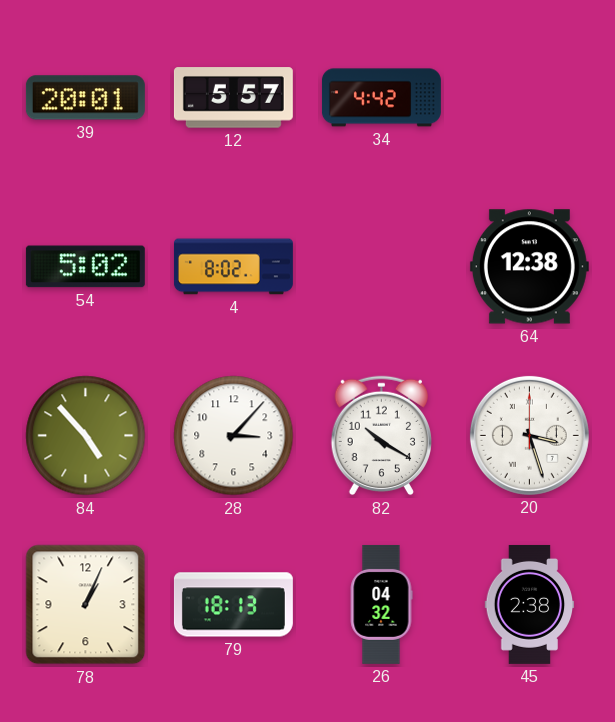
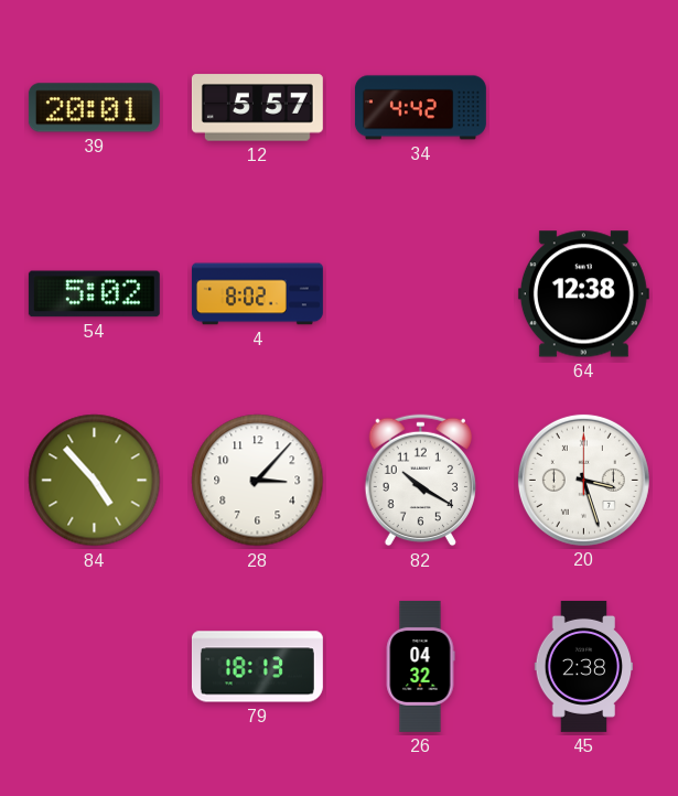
78: 1:04 -> none
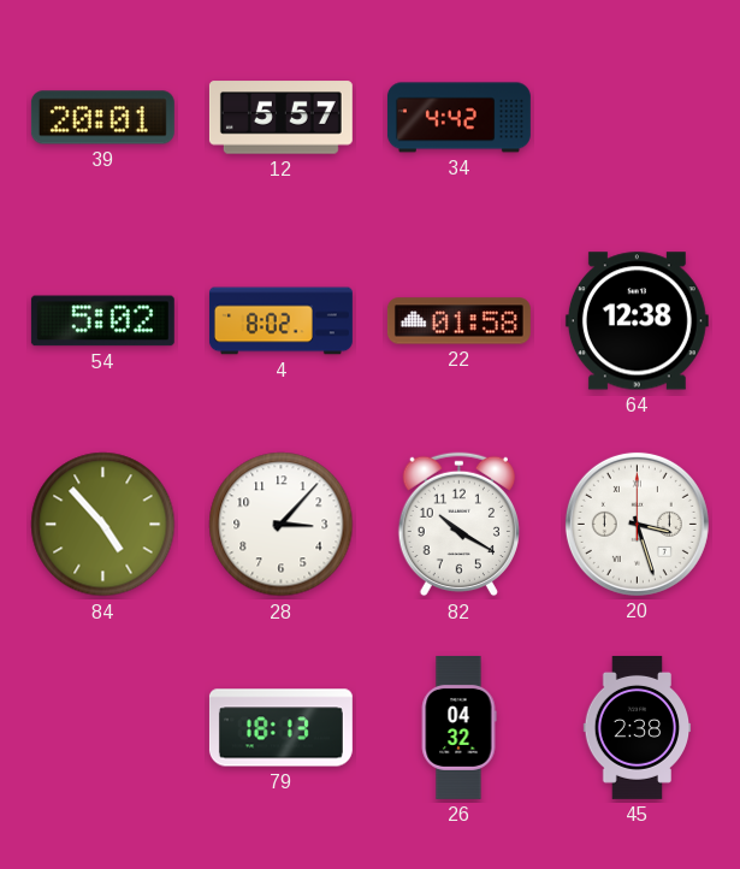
22: none -> 01:58
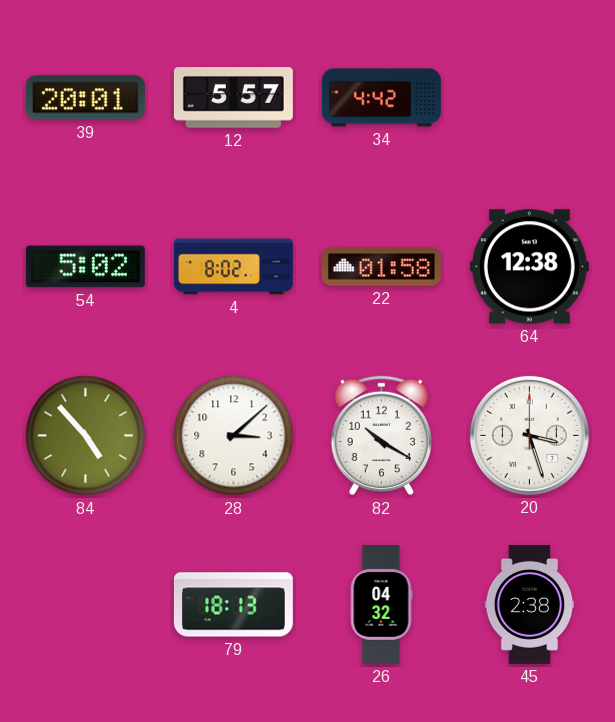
28: 3:07 -> 3:08
